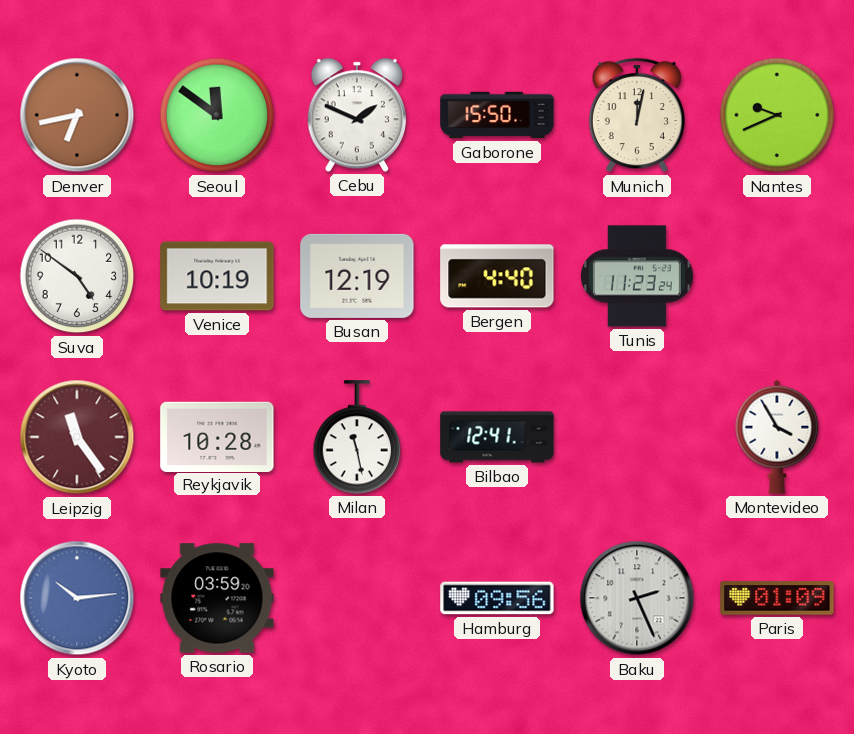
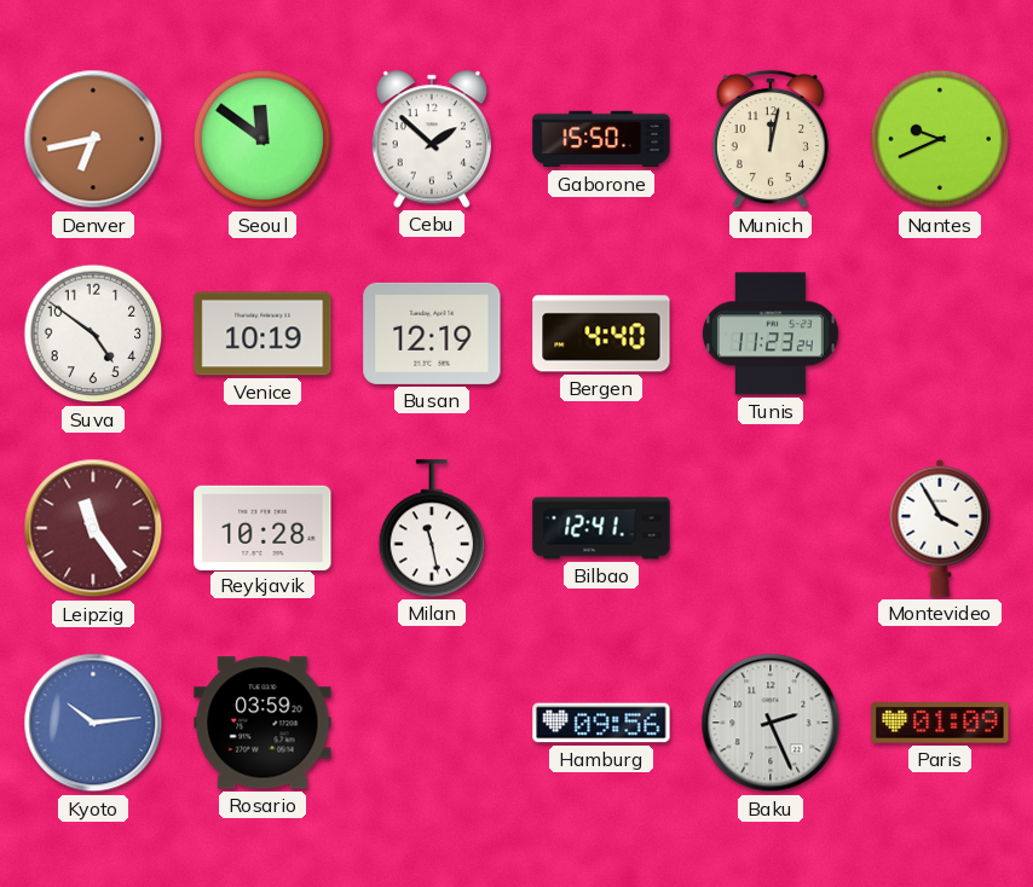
Cebu: 1:49 -> 1:52
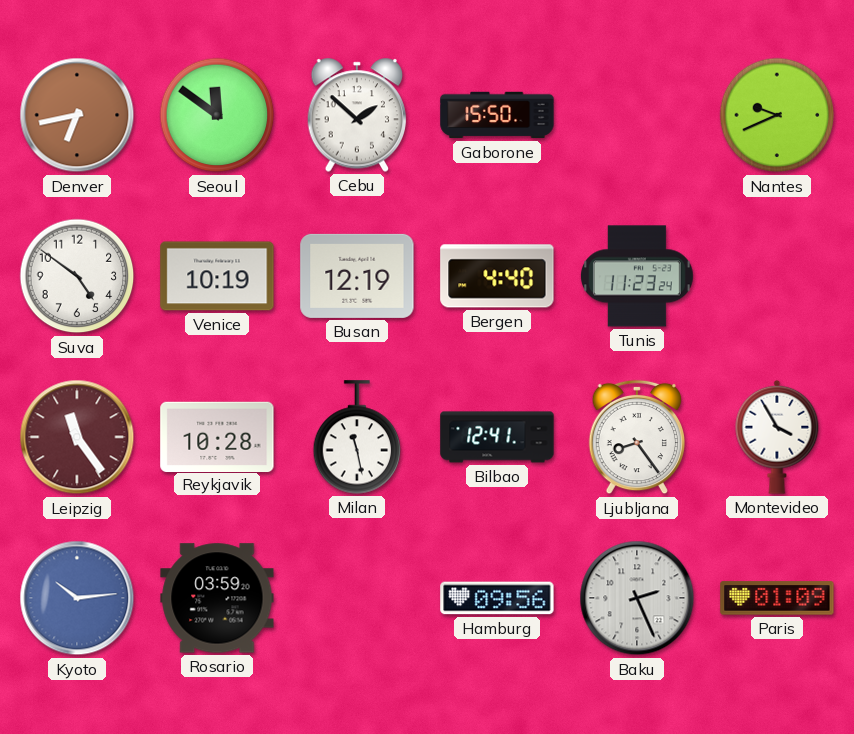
Munich: 12:02 -> none
Ljubljana: none -> 8:24
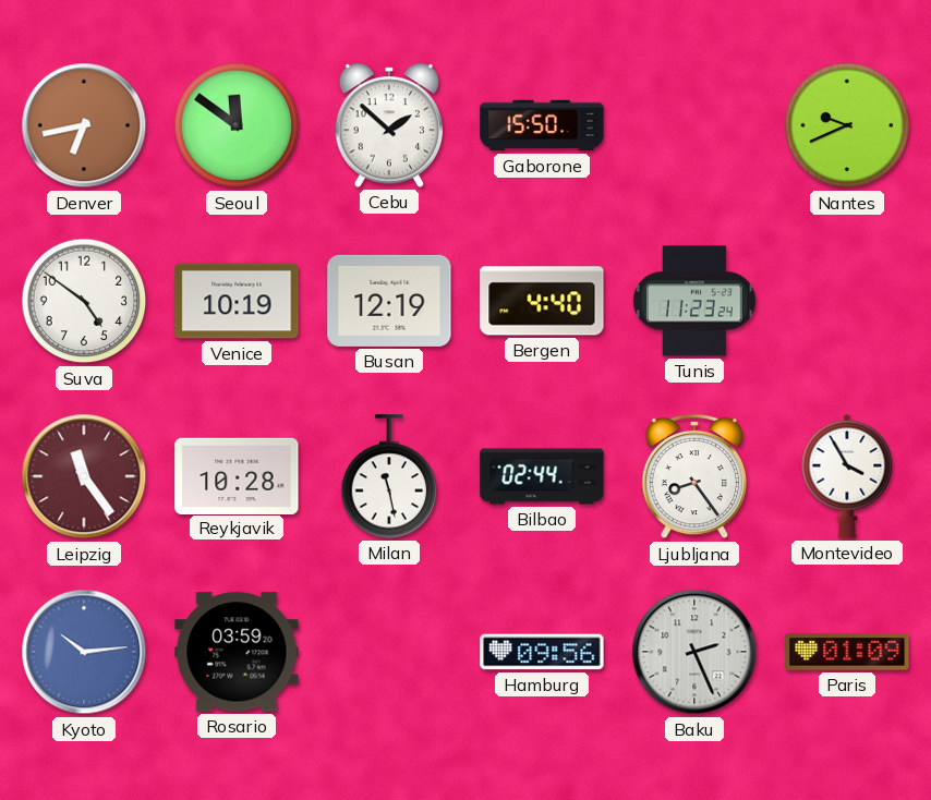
Bilbao: 12:41 -> 02:44
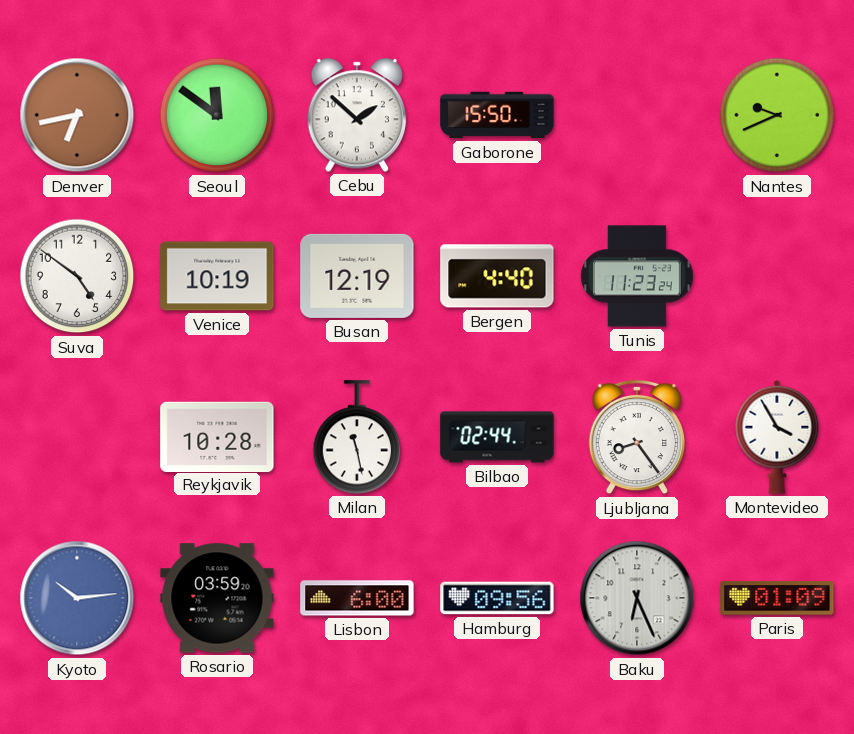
Leipzig: 11:24 -> none
Lisbon: none -> 6:00
Baku: 2:26 -> 6:26
